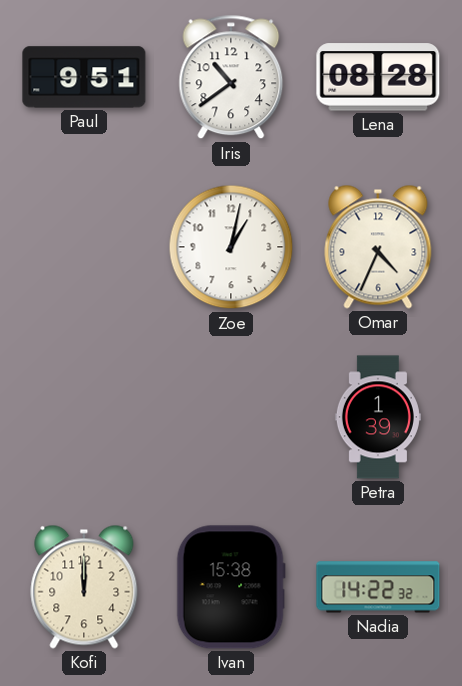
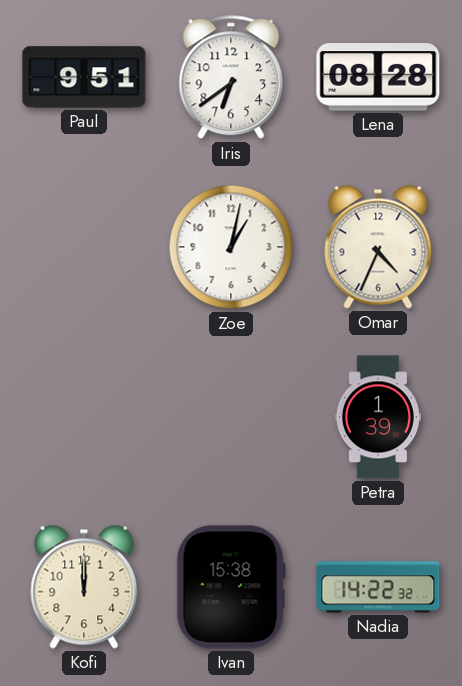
Iris: 10:39 -> 6:39
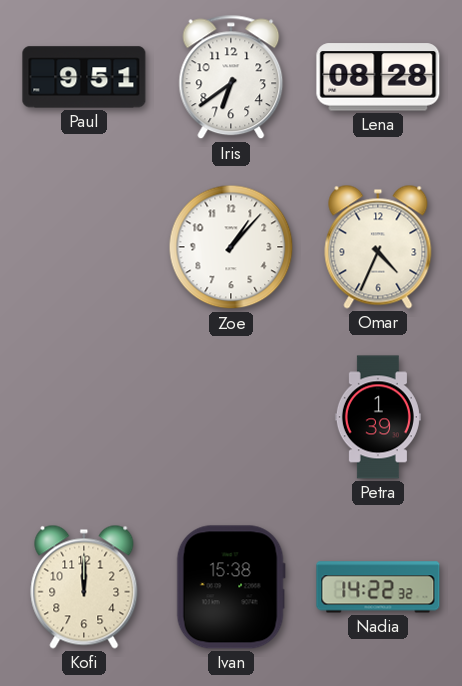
Zoe: 1:02 -> 1:07
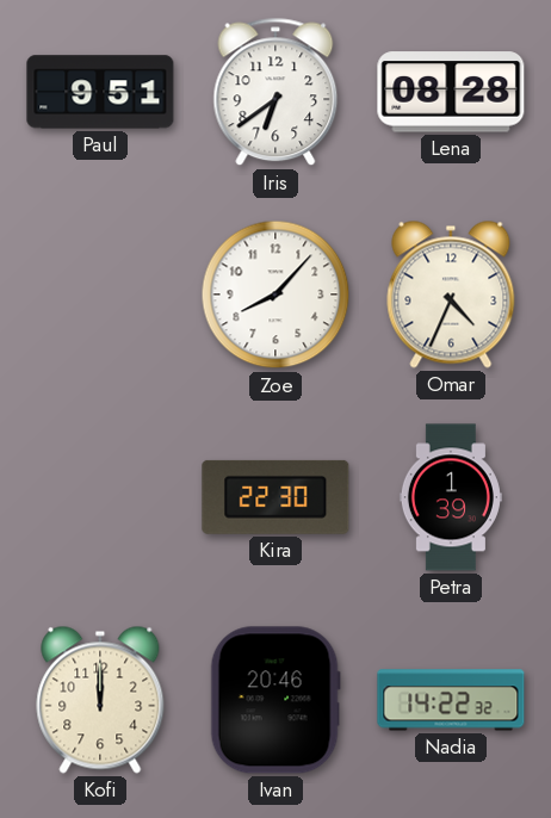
Zoe: 1:07 -> 8:07
Kira: none -> 22:30
Ivan: 15:38 -> 20:46
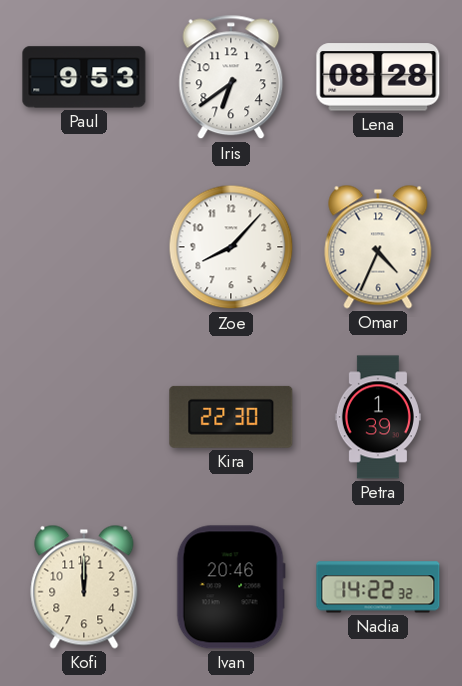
Paul: 9:51 -> 9:53
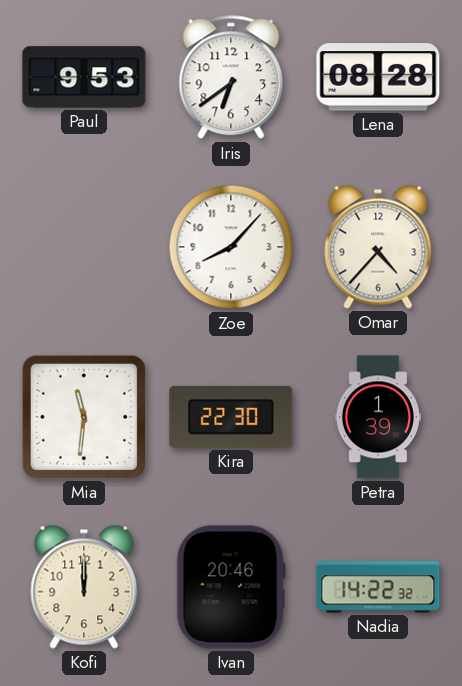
Omar: 4:34 -> 4:37
Mia: none -> 11:31
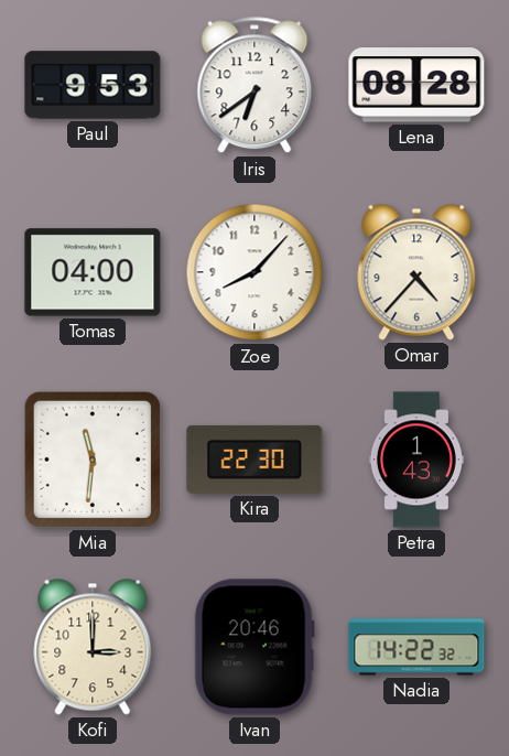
Tomas: none -> 04:00
Petra: 1:39 -> 1:43
Kofi: 12:00 -> 3:00
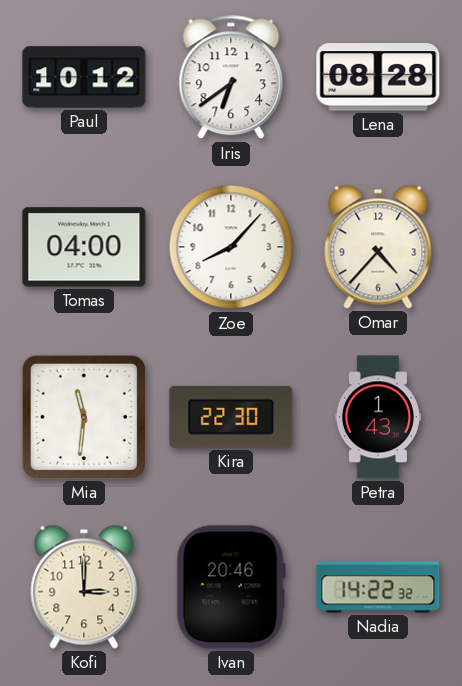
Paul: 9:53 -> 10:12
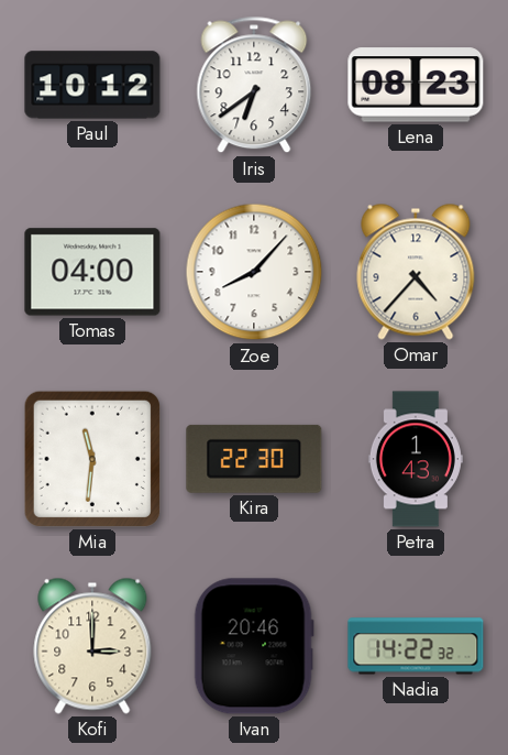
Lena: 08:28 -> 08:23
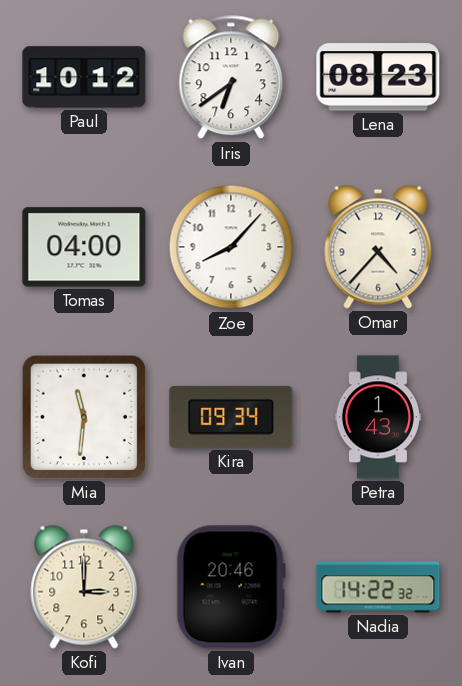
Kira: 22:30 -> 09:34
